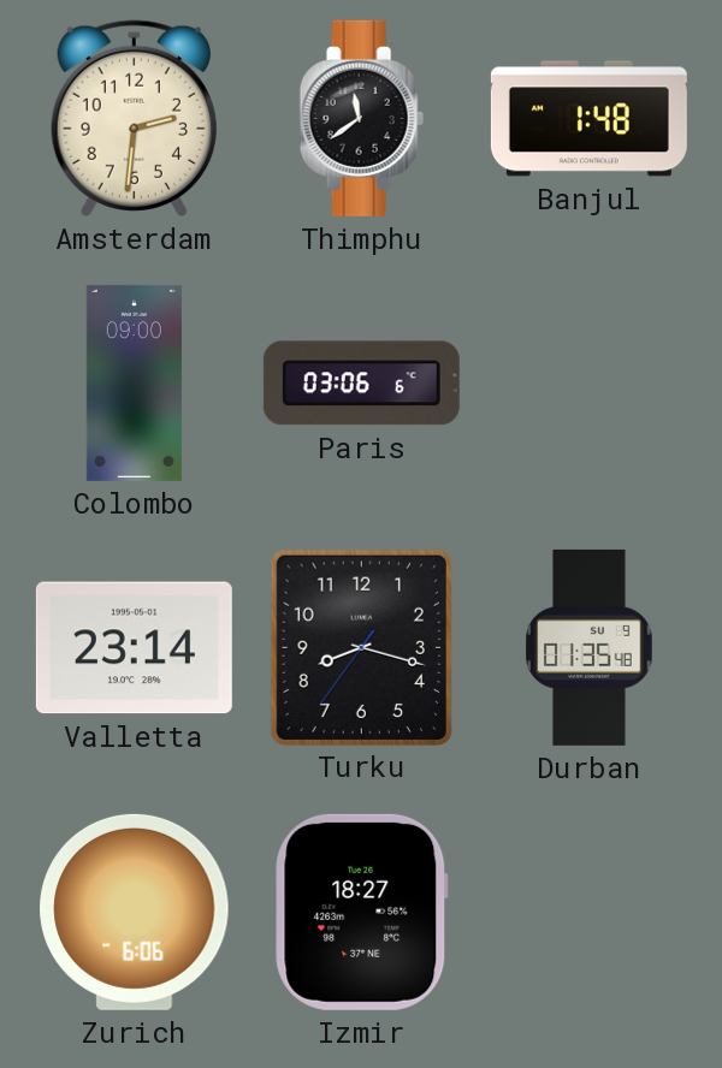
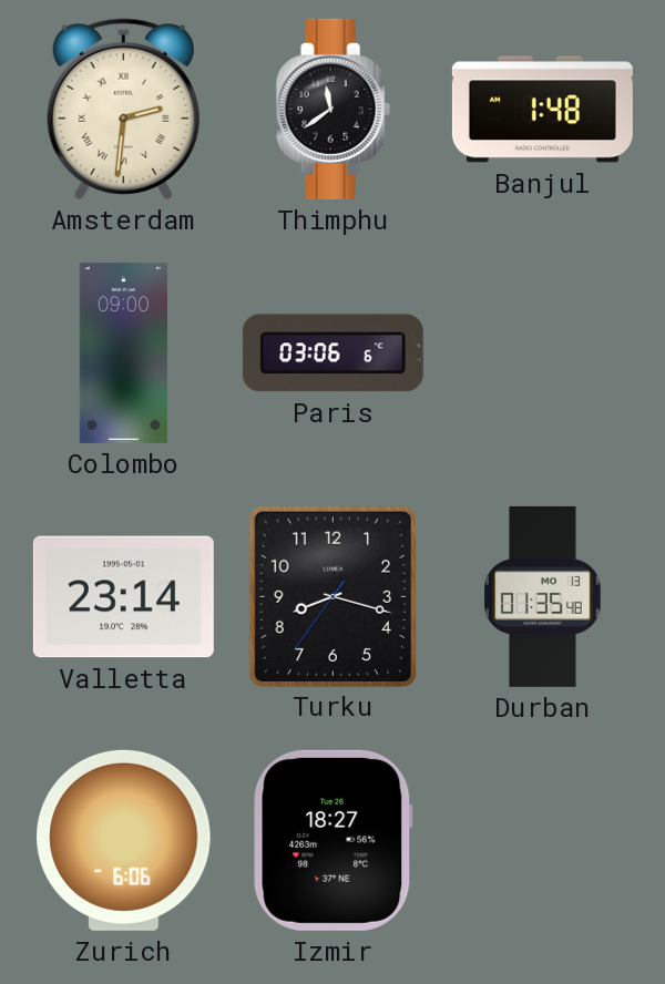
Amsterdam numerals: Arabic -> Roman
Durban date: SU 9 -> MO 13
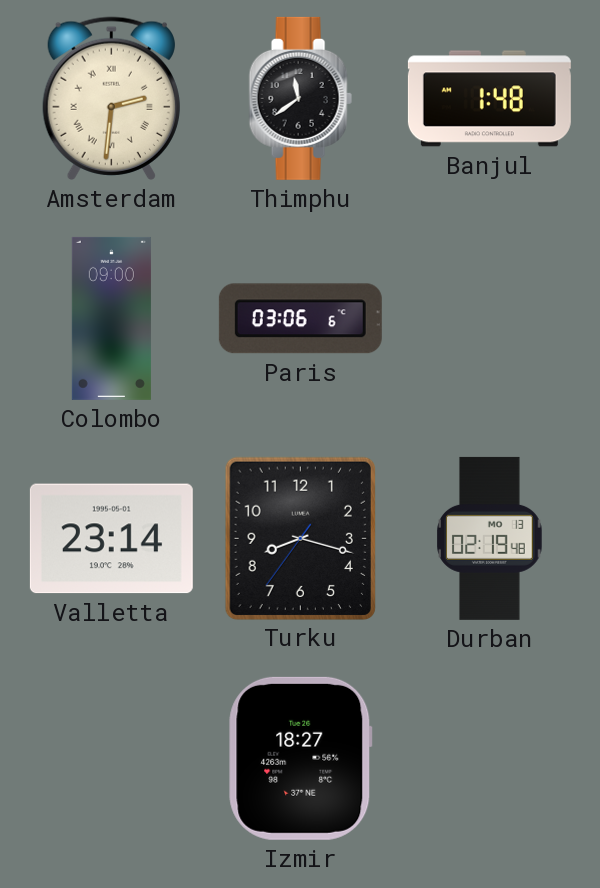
Durban: 01:35 -> 02:19
Zurich: 6:06 -> none
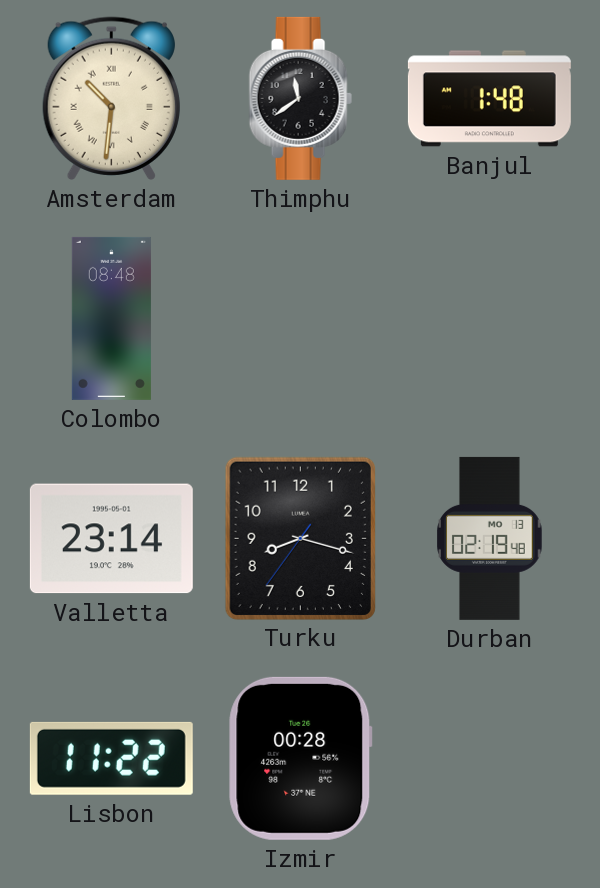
Amsterdam: 2:31 -> 10:31
Colombo: 09:00 -> 08:48
Paris: 03:06 -> none
Lisbon: none -> 11:22
Izmir: 18:27 -> 00:28
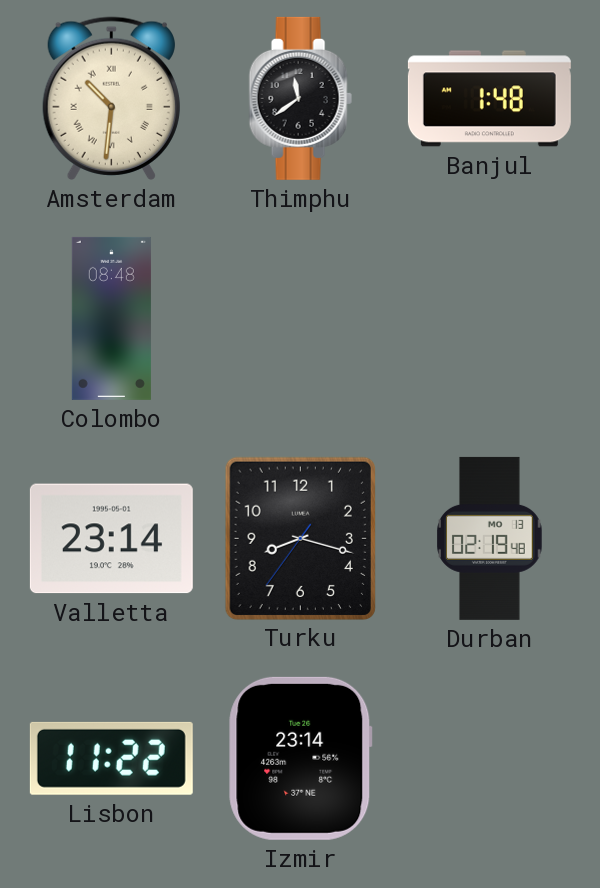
Izmir: 00:28 -> 23:14
